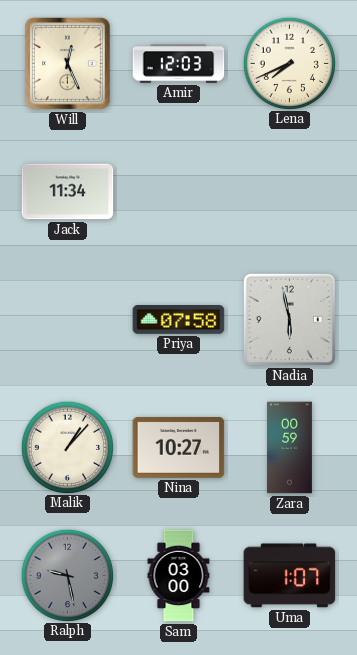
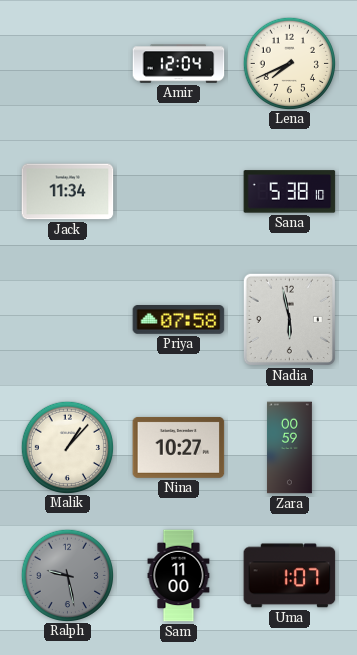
Will: 12:26 -> none
Amir: 12:03 -> 12:04
Sana: none -> 5:38
Sam: 03:00 -> 11:00
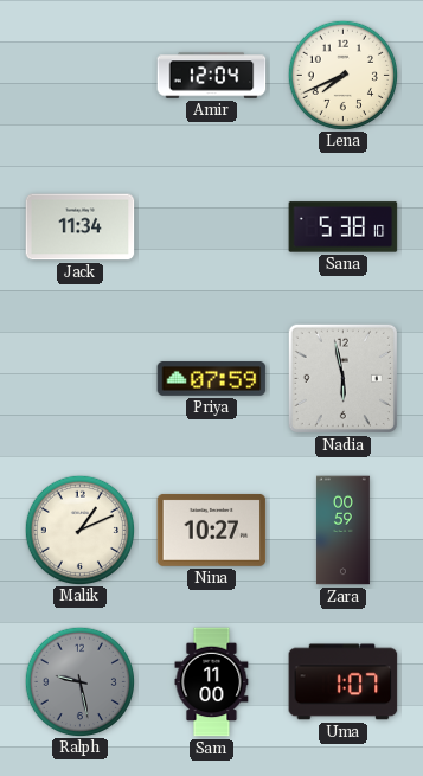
Priya: 07:58 -> 07:59
Malik: 1:07 -> 1:11
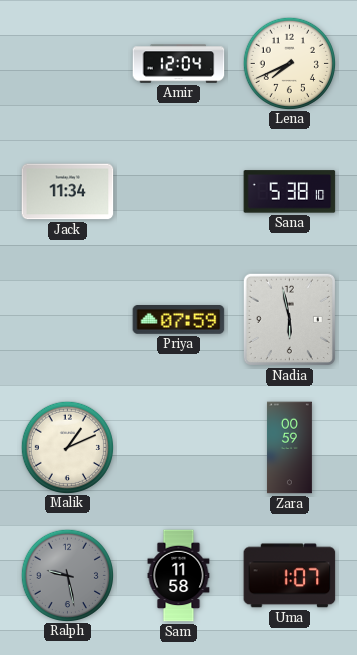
Nina: 10:27 -> none
Sam: 11:00 -> 11:58
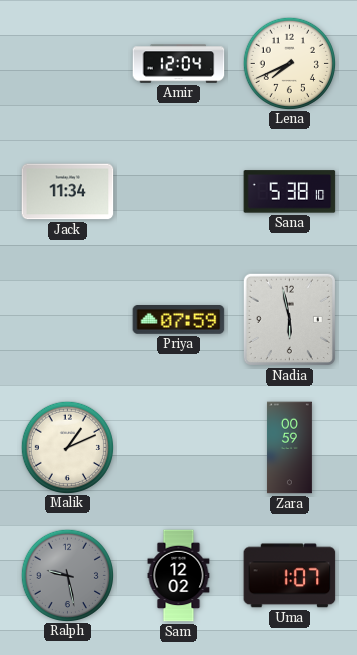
Sam: 11:58 -> 12:02
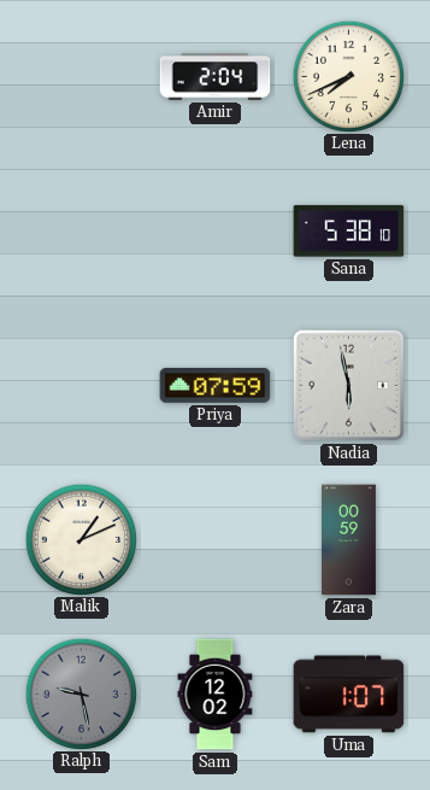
Amir: 12:04 -> 2:04
Jack: 11:34 -> none
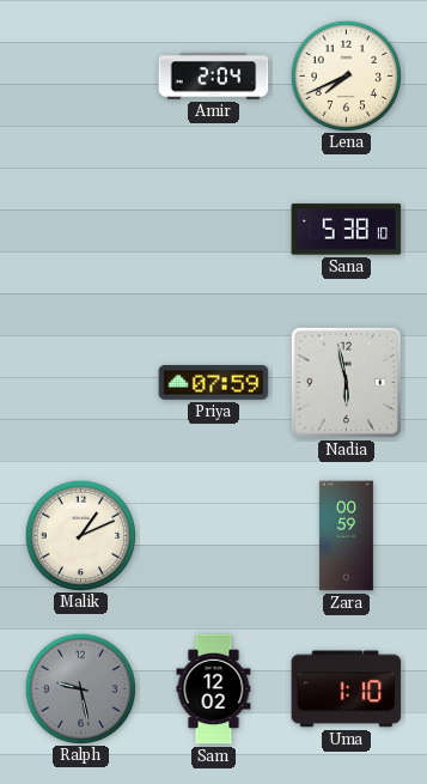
Uma: 1:07 -> 1:10
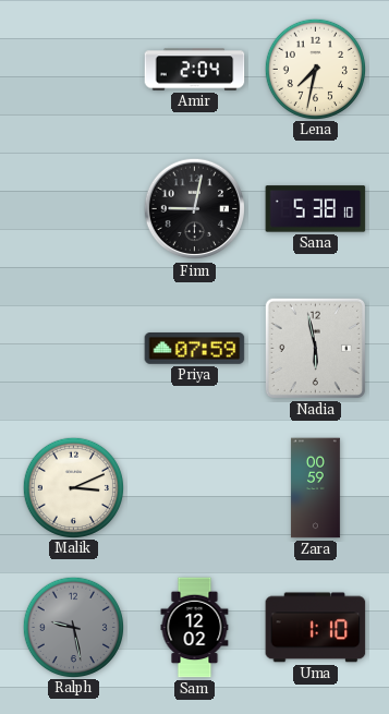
Lena: 7:41 -> 7:32
Finn: none -> 9:02
Malik: 1:11 -> 3:11
